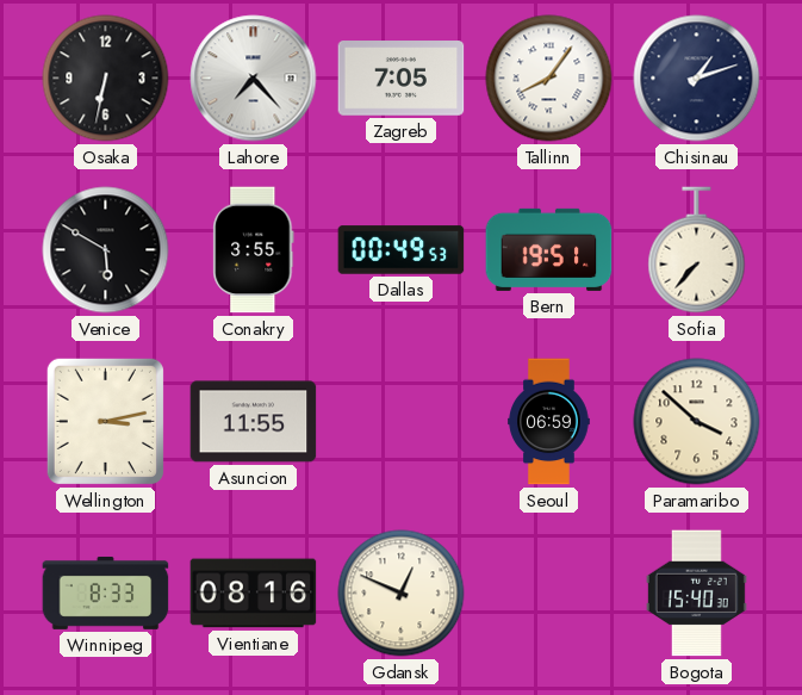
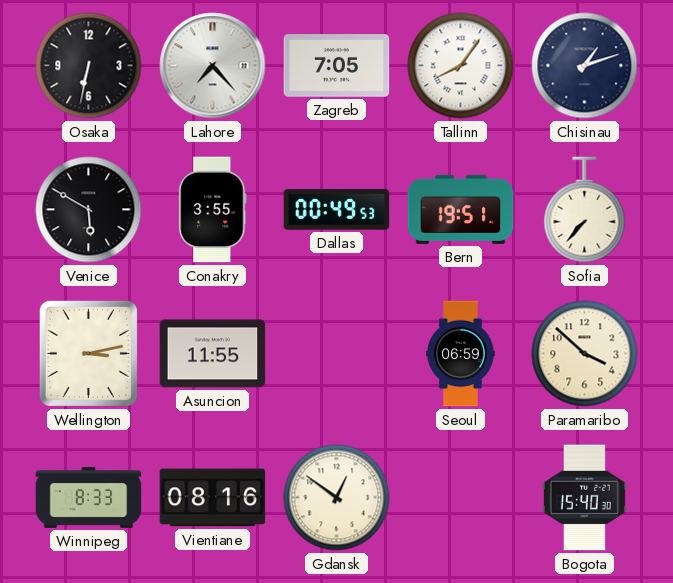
Gdansk: 12:49 -> 12:51
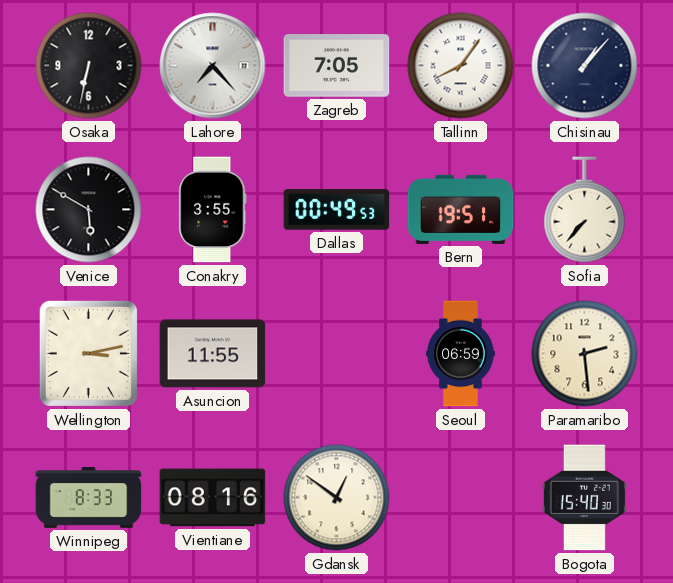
Chisinau: 1:12 -> 1:07
Paramaribo: 3:52 -> 2:29
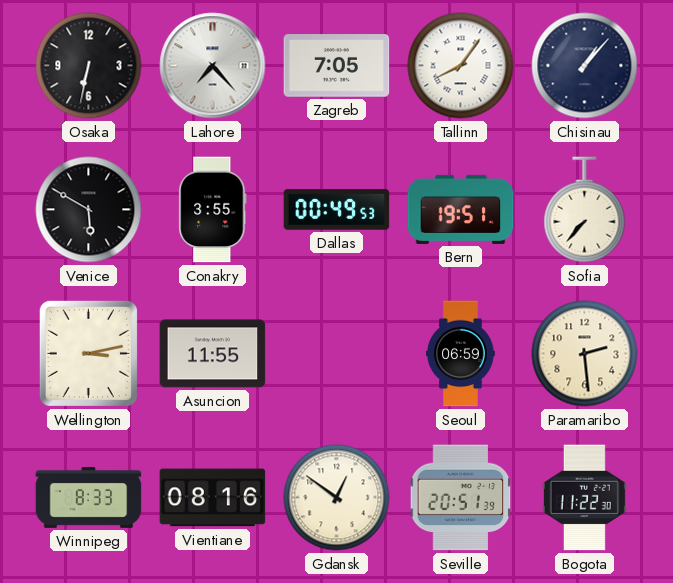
Seville: none -> 20:51
Bogota: 15:40 -> 11:22
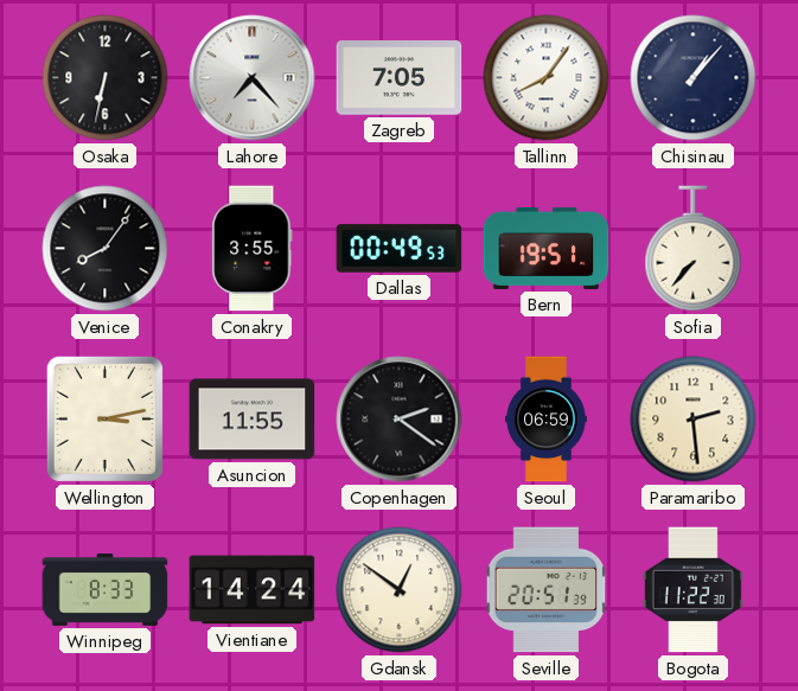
Venice: 5:50 -> 8:06
Copenhagen: none -> 2:21
Vientiane: 08:16 -> 14:24
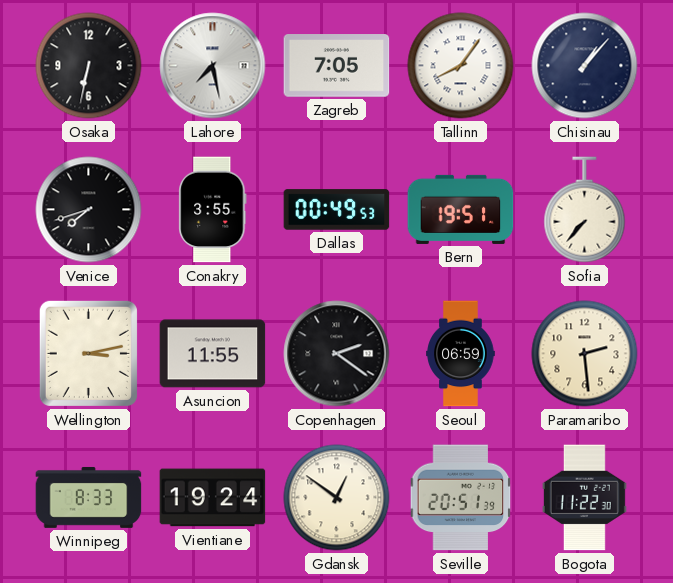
Lahore: 7:23 -> 7:28
Venice: 8:06 -> 7:42
Vientiane: 14:24 -> 19:24
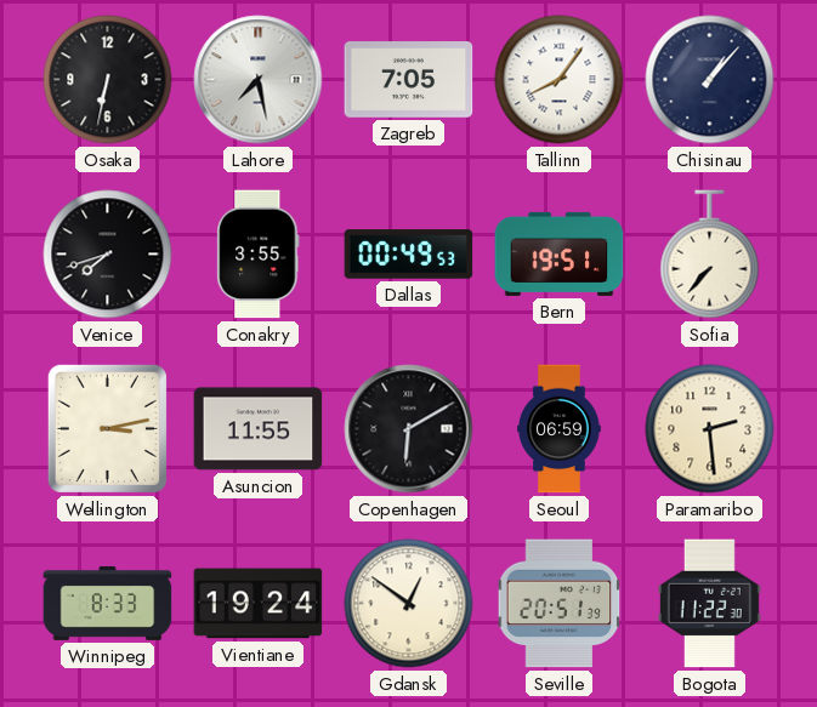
Copenhagen: 2:21 -> 6:10
